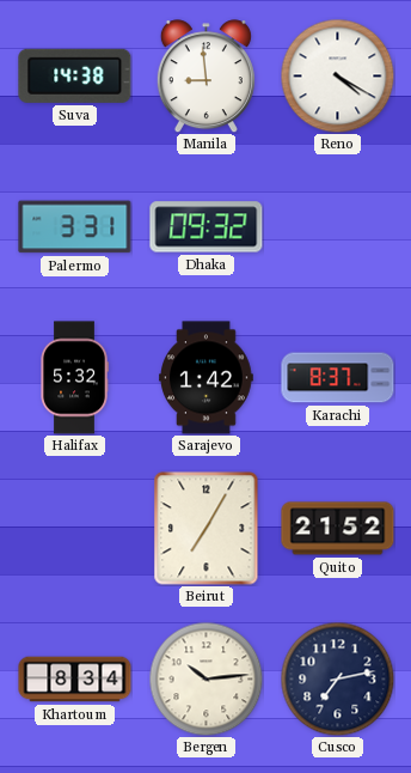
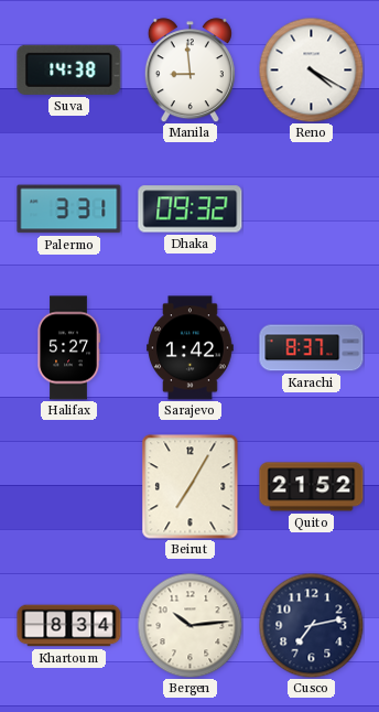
Halifax: 5:32 -> 5:27
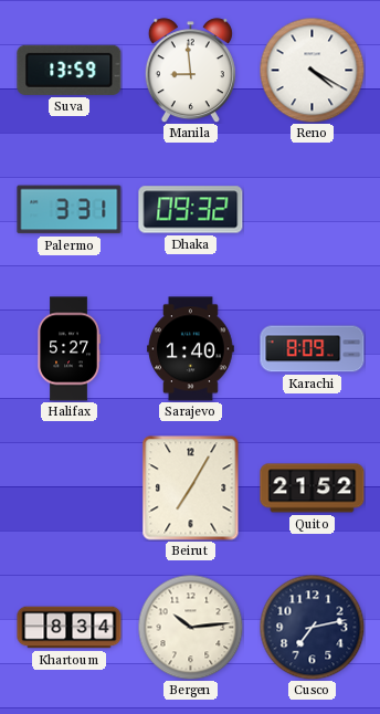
Suva: 14:38 -> 13:59
Sarajevo: 1:42 -> 1:40
Karachi: 8:37 -> 8:09
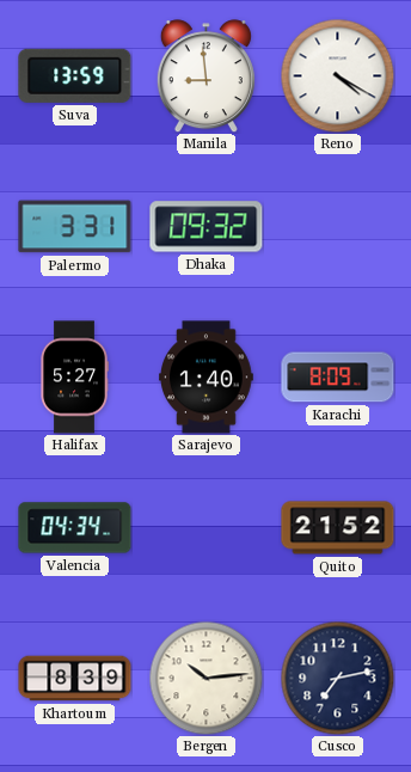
Valencia: none -> 04:34
Beirut: 7:05 -> none
Khartoum: 8:34 -> 8:39
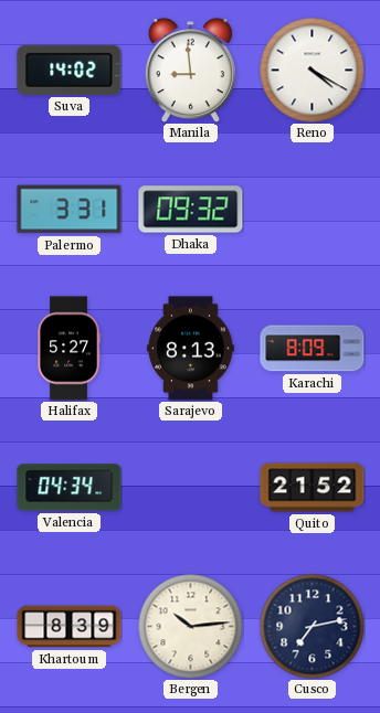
Suva: 13:59 -> 14:02
Sarajevo: 1:40 -> 8:13
